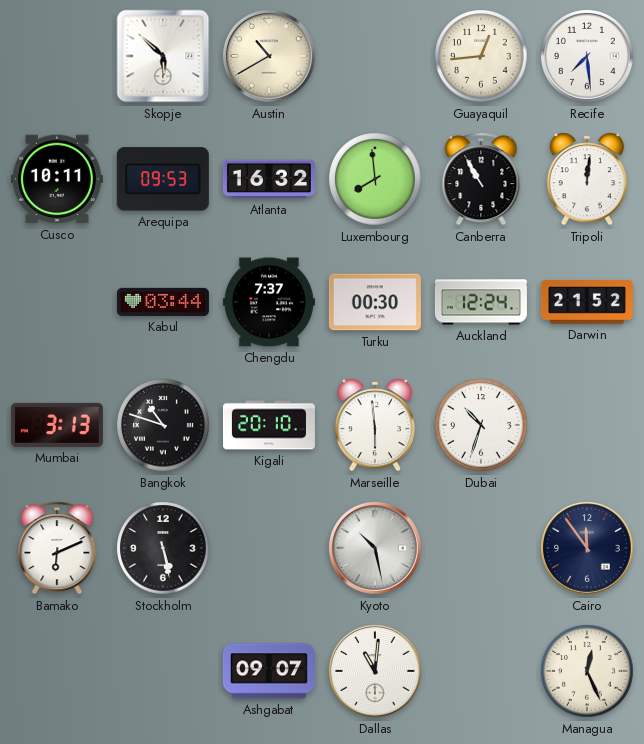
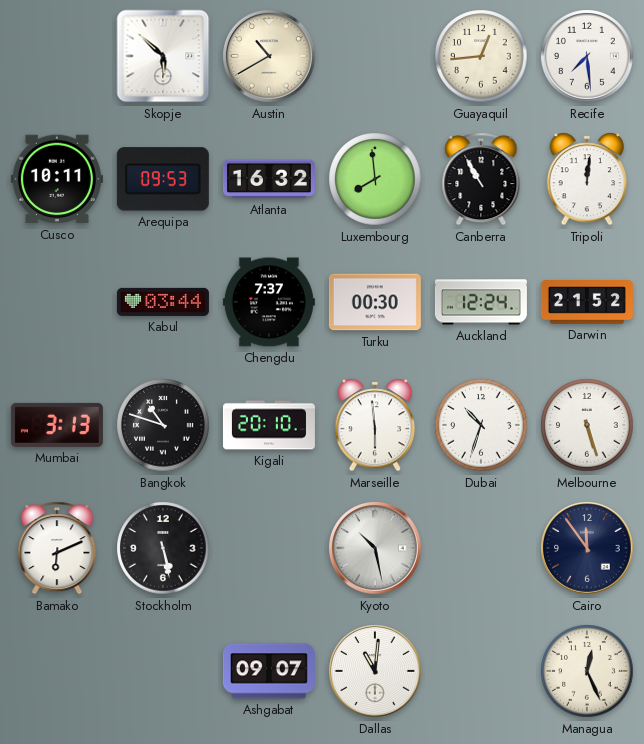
Melbourne: none -> 5:27
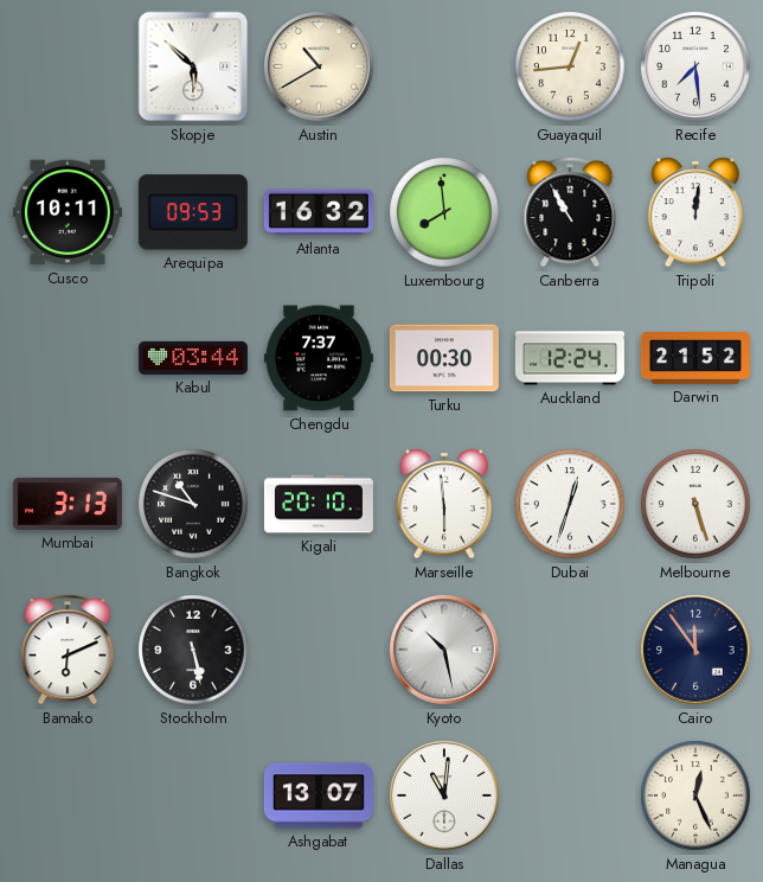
Dubai: 10:33 -> 12:33
Ashgabat: 09:07 -> 13:07
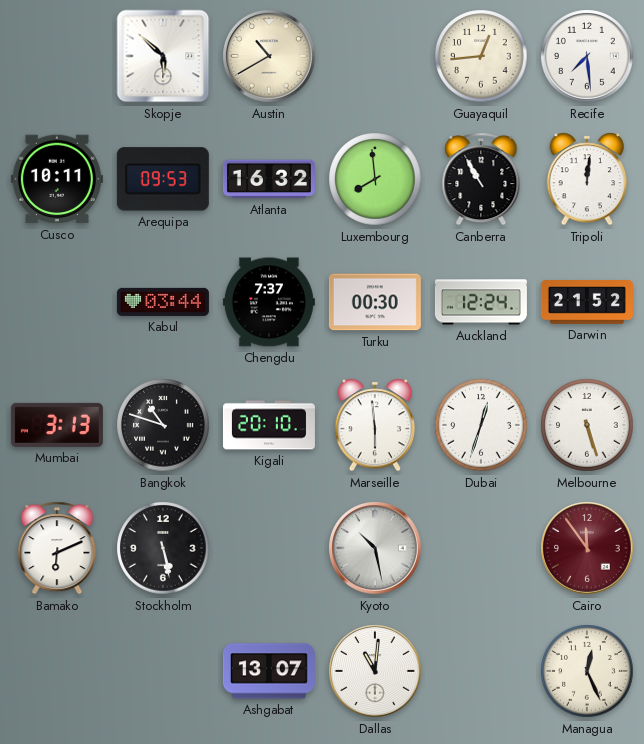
Cairo dial: navy -> burgundy
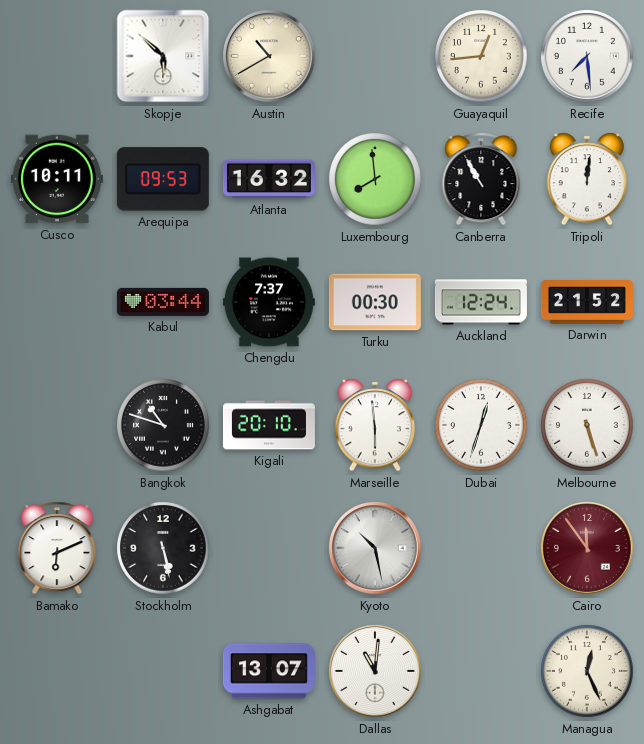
Mumbai: 3:13 -> none
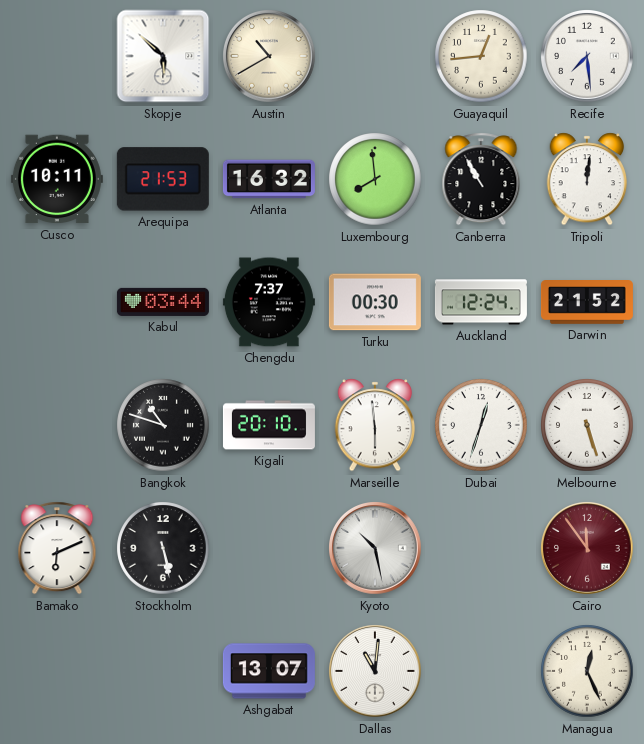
Arequipa: 09:53 -> 21:53
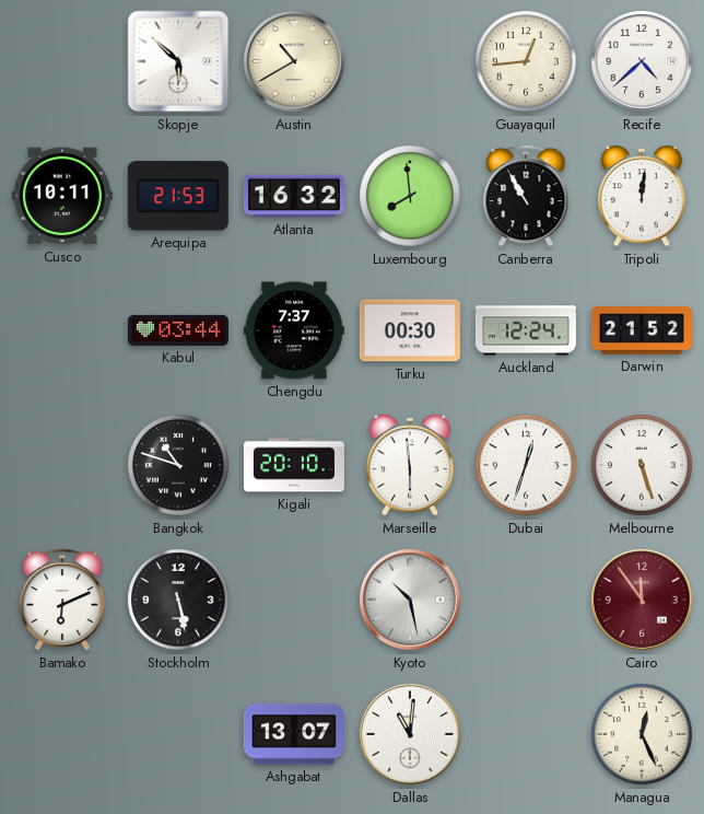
Recife: 7:29 -> 4:38
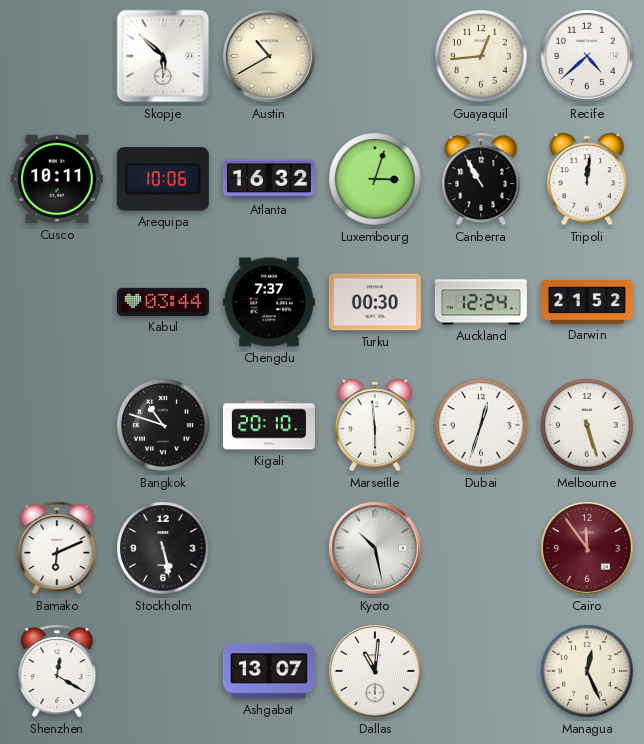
Arequipa: 21:53 -> 10:06
Luxembourg: 7:59 -> 3:03
Shenzhen: none -> 12:20
